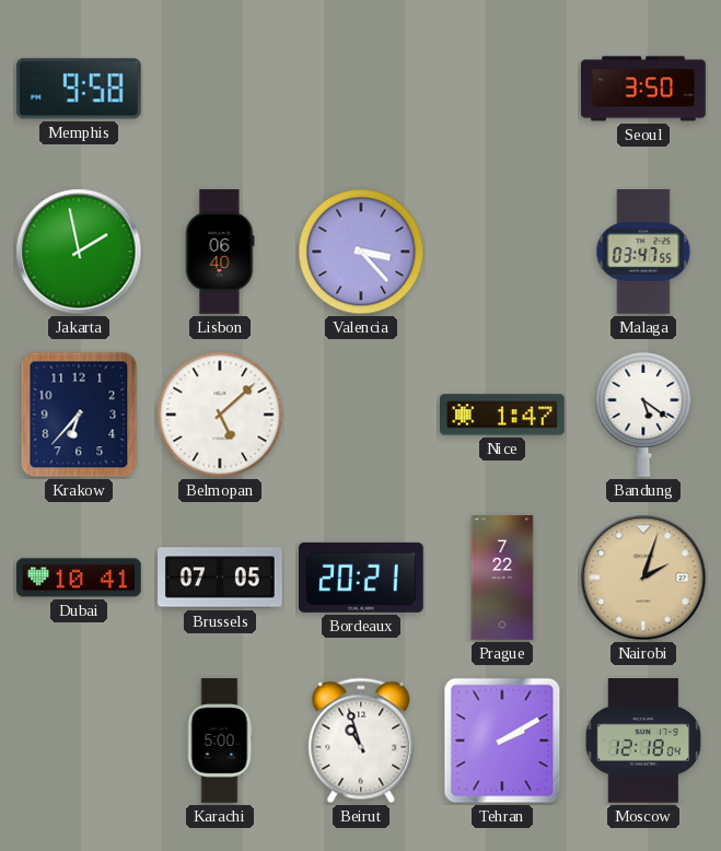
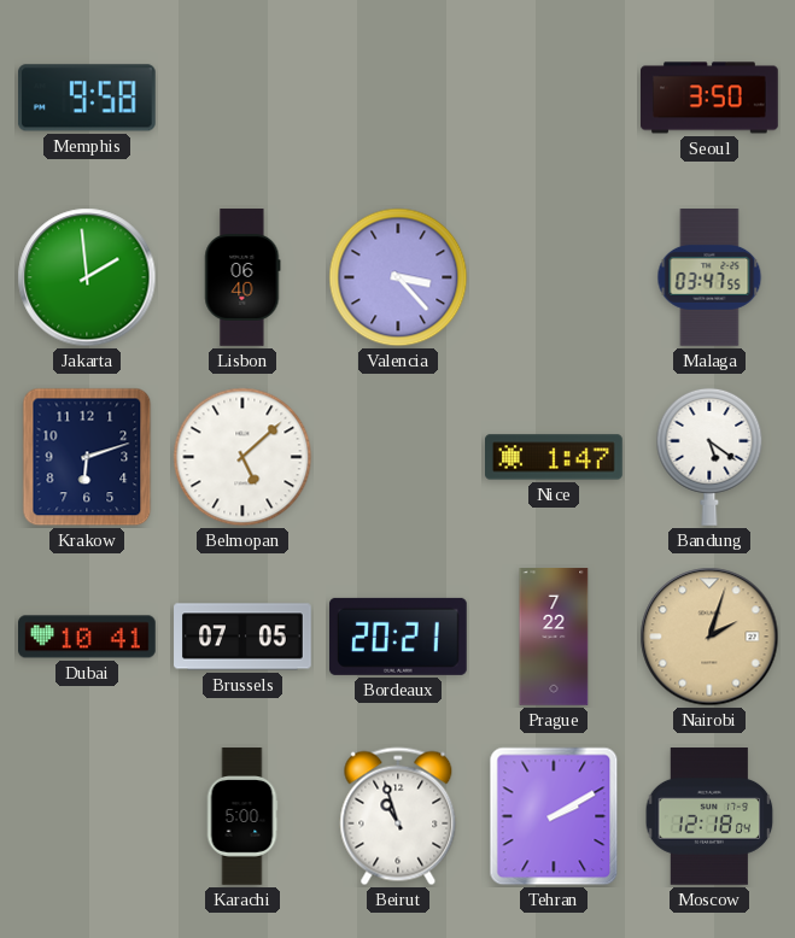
Jakarta: 1:58 -> 1:59
Krakow: 6:37 -> 6:12
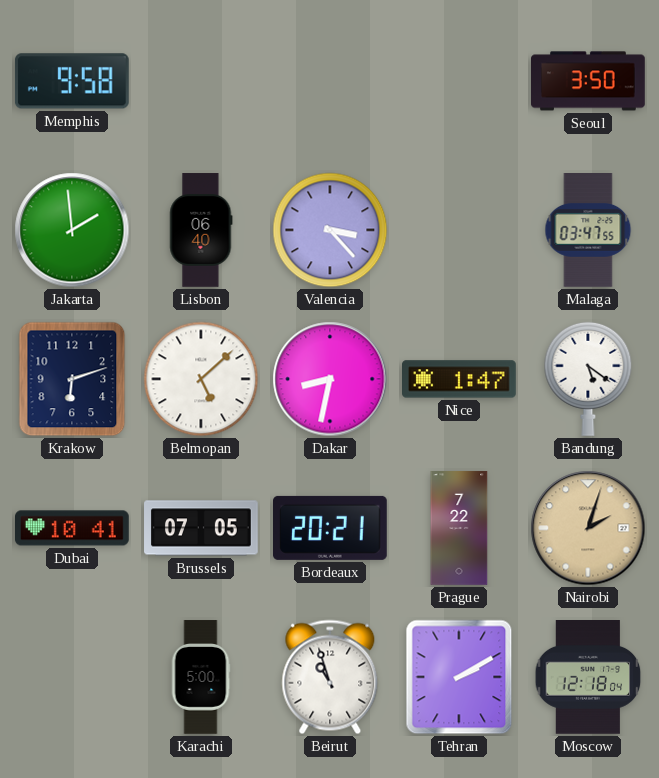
Dakar: none -> 8:32
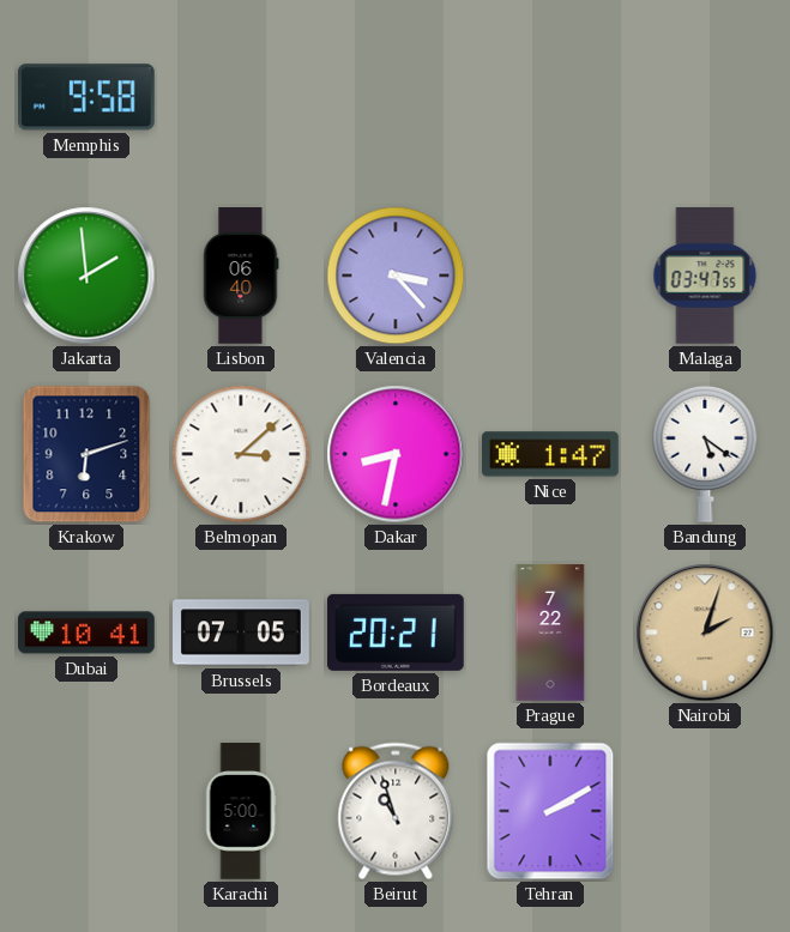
Seoul: 3:50 -> none
Belmopan: 5:08 -> 3:08
Moscow: 12:18 -> none
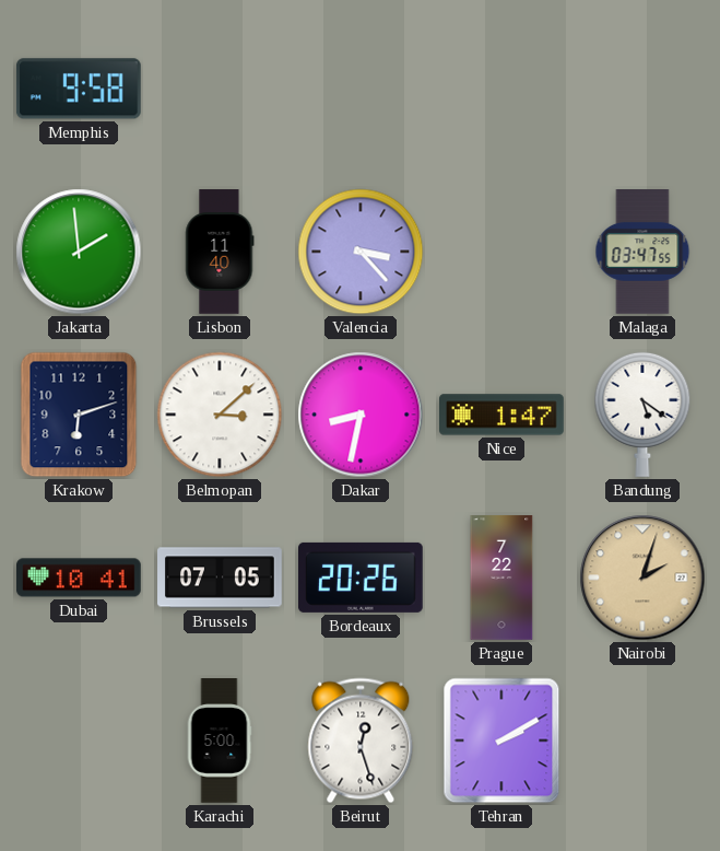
Lisbon: 06:40 -> 11:40
Bordeaux: 20:21 -> 20:26
Beirut: 10:57 -> 12:27
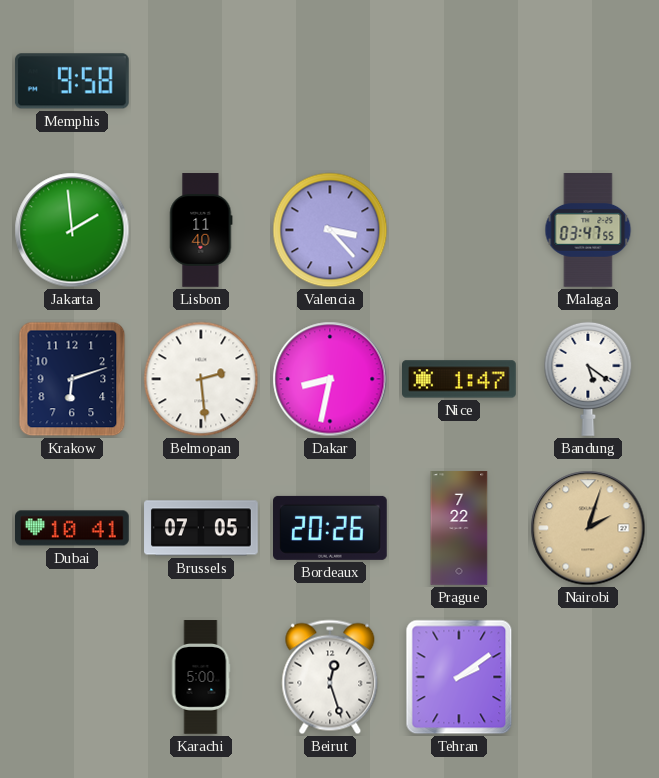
Belmopan: 3:08 -> 2:29
Tehran: 2:10 -> 2:09
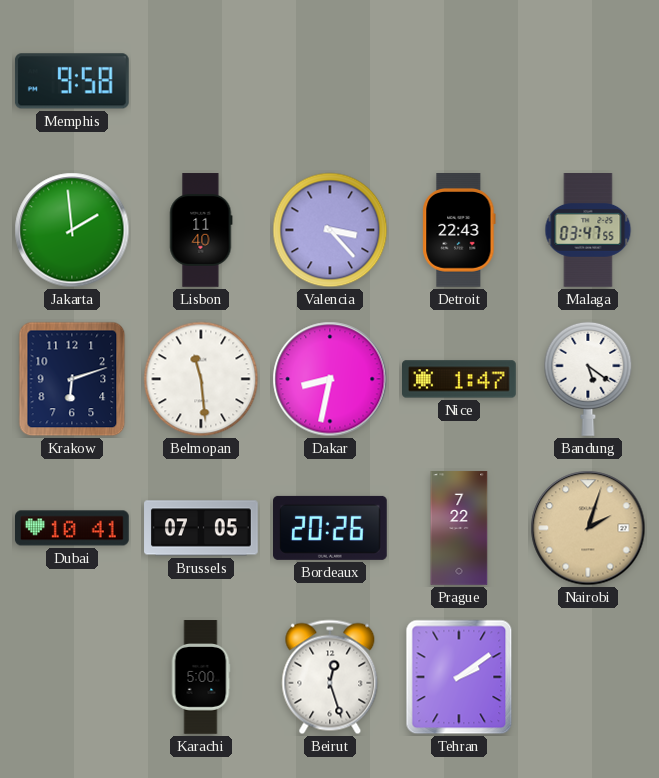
Detroit: none -> 22:43
Belmopan: 2:29 -> 11:29
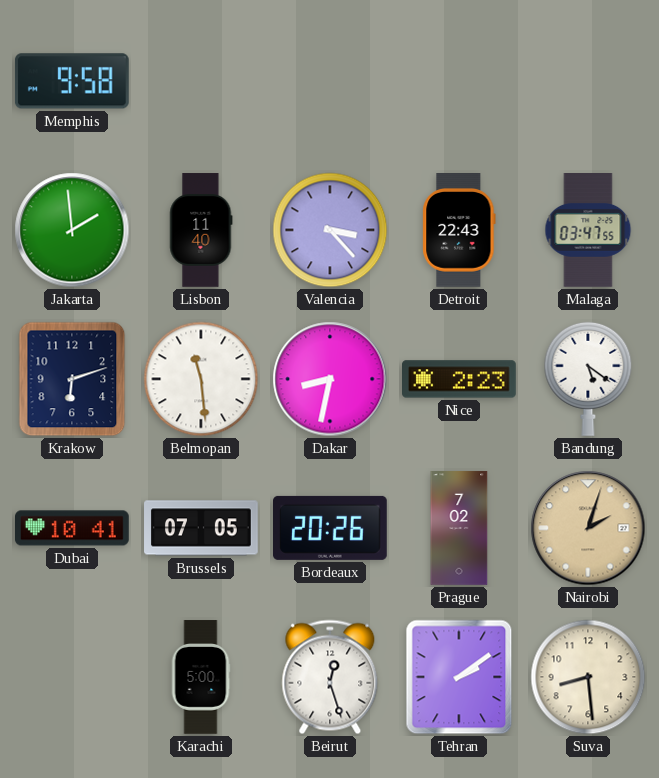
Nice: 1:47 -> 2:23
Prague: 7:22 -> 7:02
Suva: none -> 8:29
